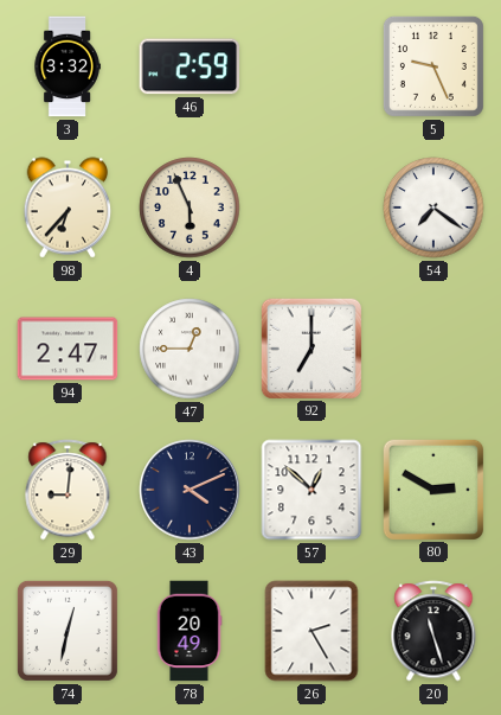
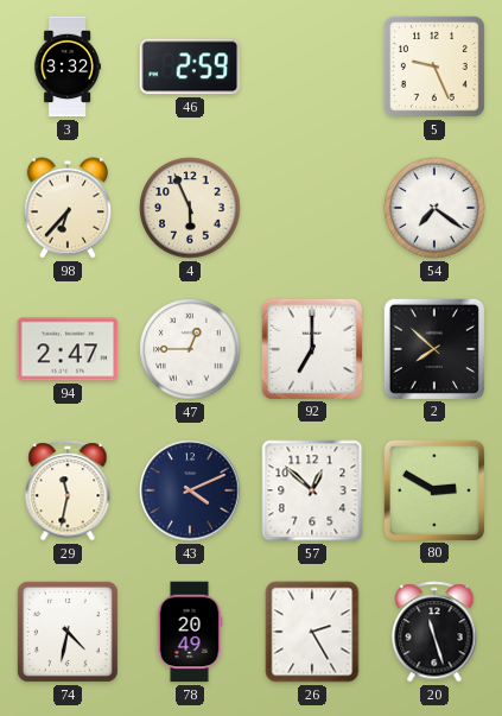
2: none -> 7:52
29: 9:01 -> 11:32
74: 12:32 -> 4:32
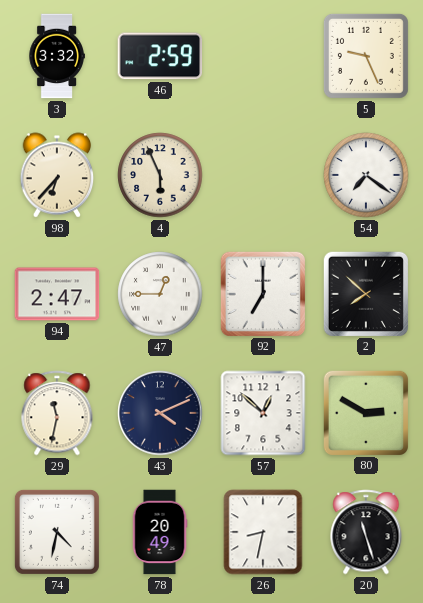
26: 2:25 -> 8:32
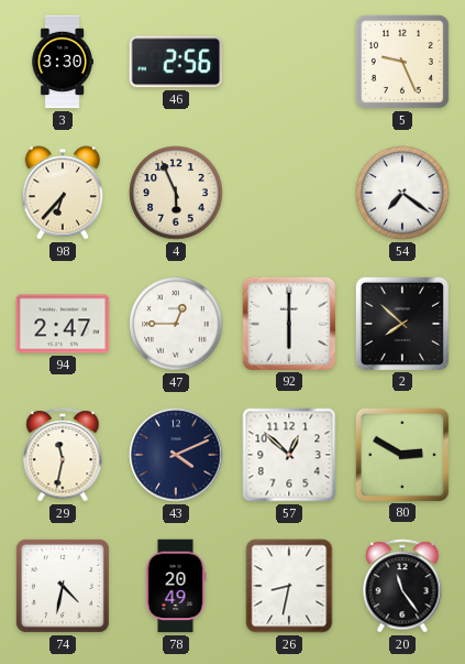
3: 3:32 -> 3:30
46: 2:59 -> 2:56
92: 7:00 -> 6:00
20: 11:27 -> 11:24
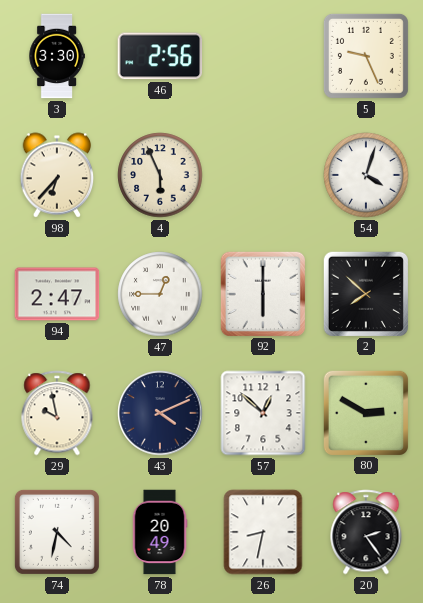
54: 7:21 -> 4:03
29: 11:32 -> 9:58
20: 11:24 -> 2:24
